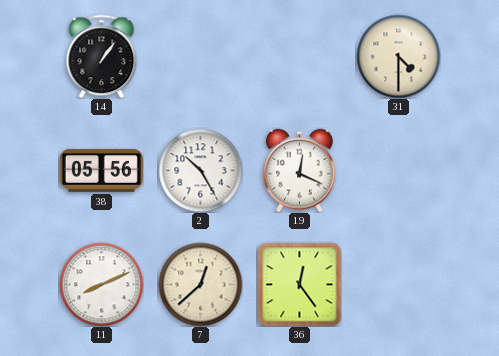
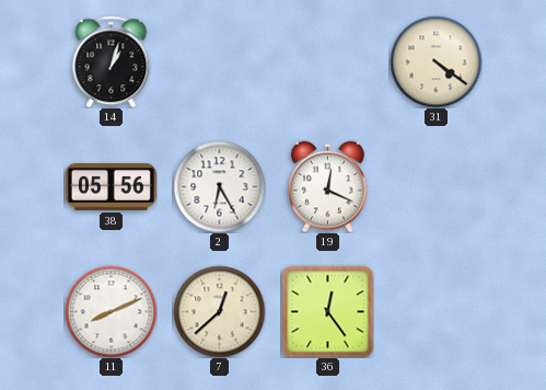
14: 1:06 -> 1:03
31: 4:30 -> 4:21
2: 10:25 -> 6:25
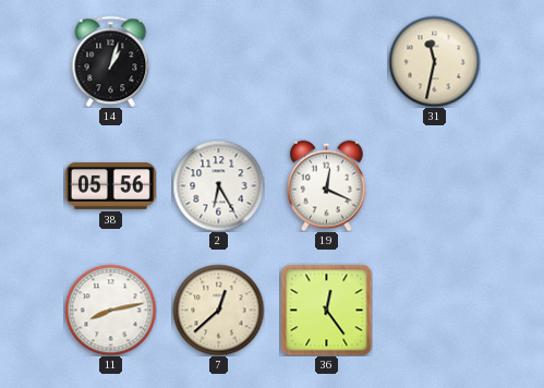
31: 4:21 -> 11:32
11: 8:11 -> 8:13
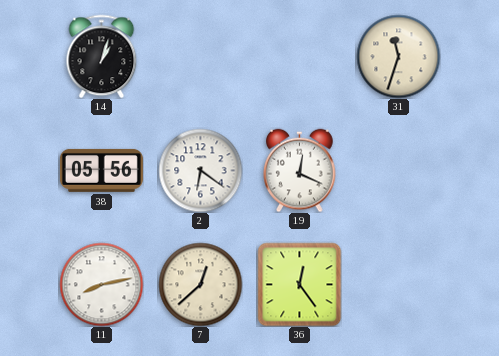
31: 11:32 -> 11:33
2: 6:25 -> 6:21
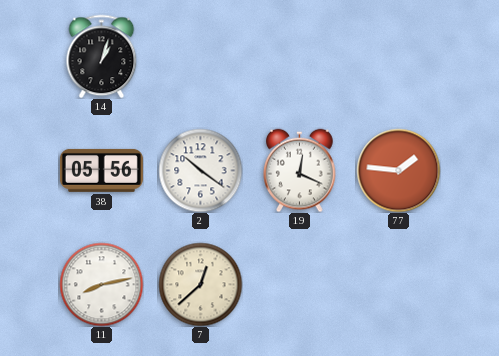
31: 11:33 -> none
2: 6:21 -> 10:21
77: none -> 1:46
36: 12:24 -> none
